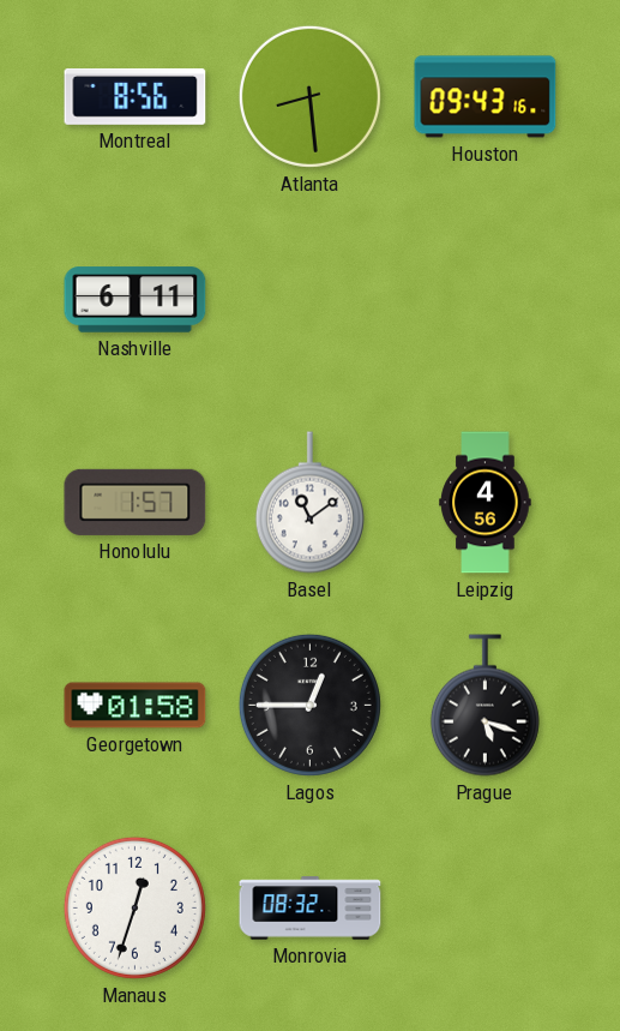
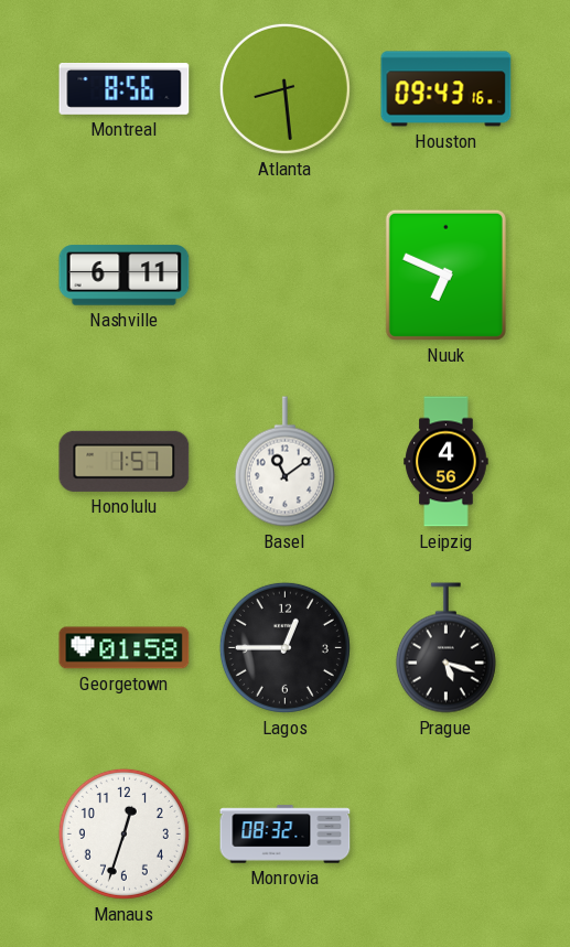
Nuuk: none -> 6:49
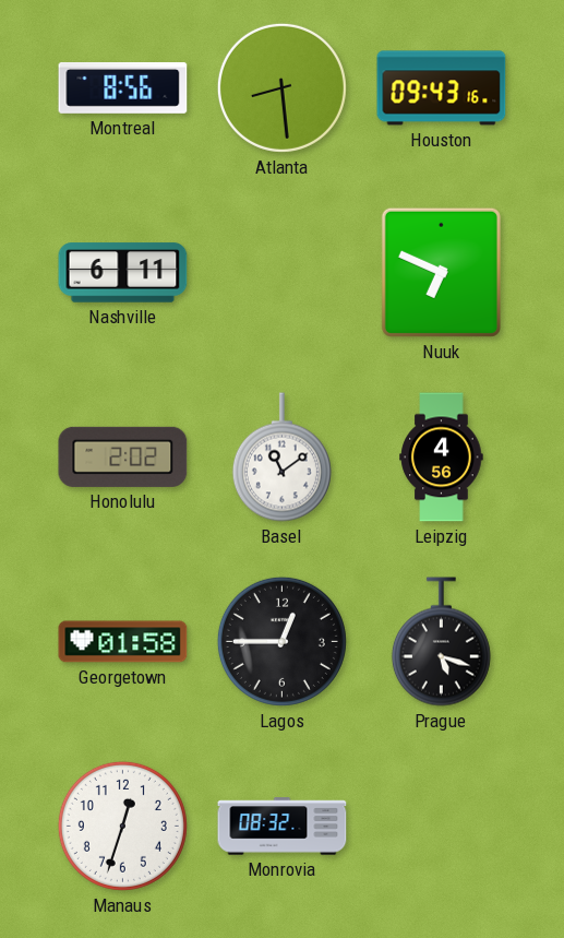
Honolulu: 1:57 -> 2:02
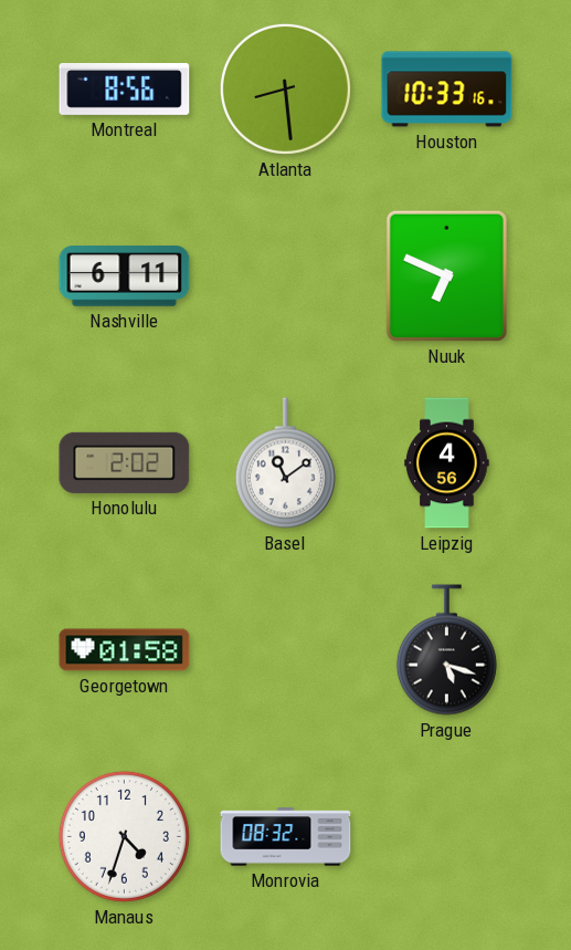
Houston: 09:43 -> 10:33
Lagos: 12:45 -> none
Manaus: 12:33 -> 4:33
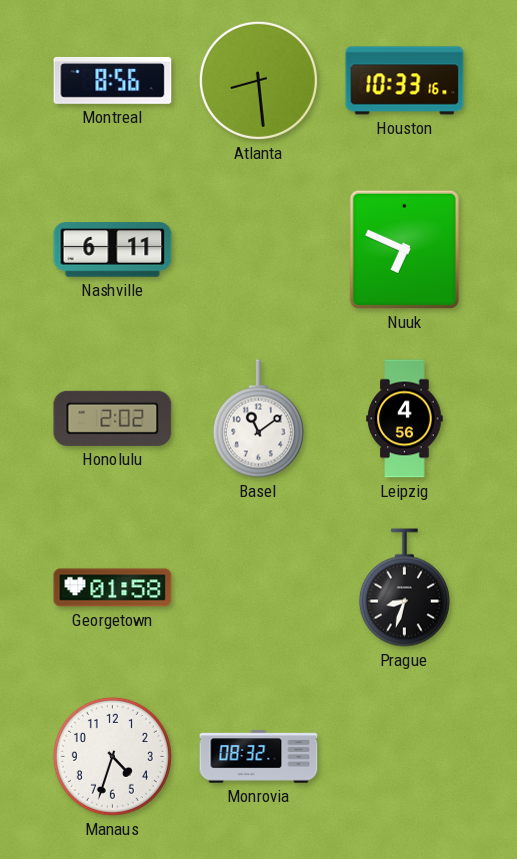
Prague: 5:18 -> 8:33
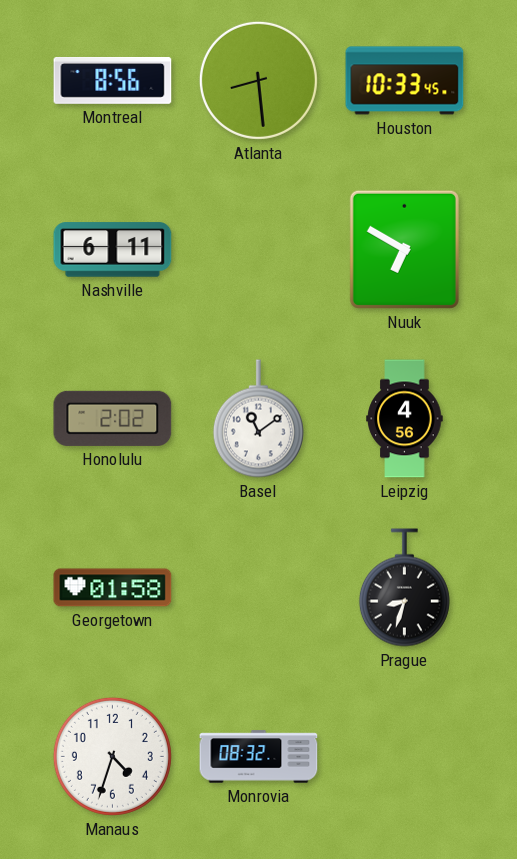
Houston: 10:33:16 -> 10:33:45
Nuuk: 6:49 -> 6:50
